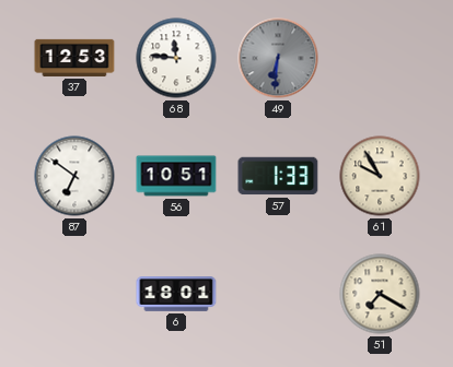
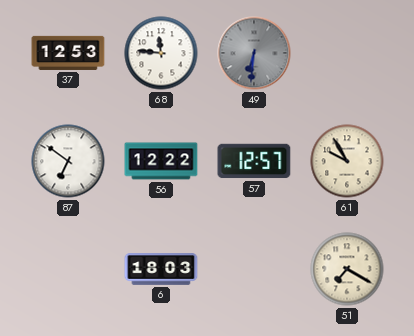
56: 10:51 -> 12:22
57: 1:33 -> 12:57
6: 18:01 -> 18:03
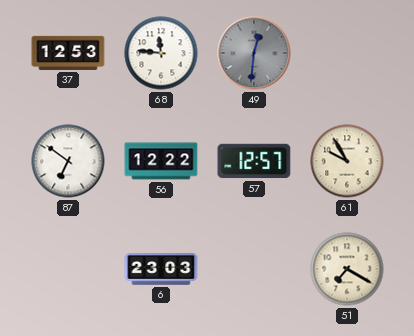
49: 6:31 -> 12:31
6: 18:03 -> 23:03
